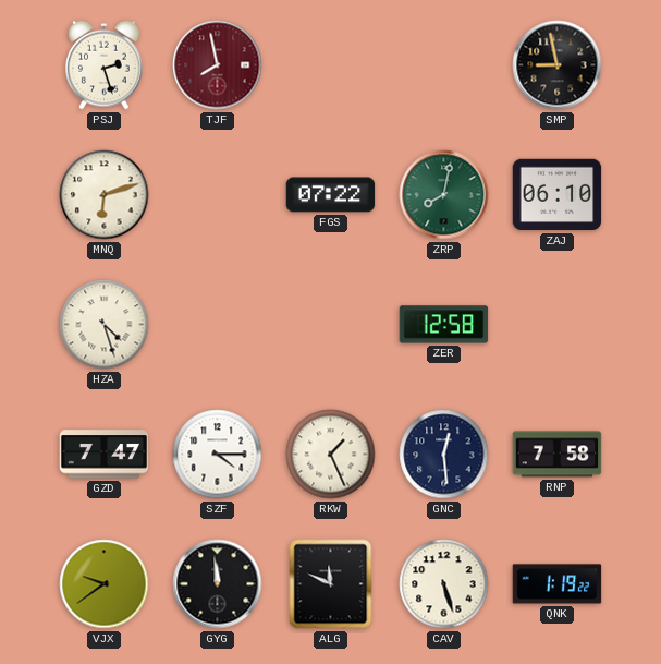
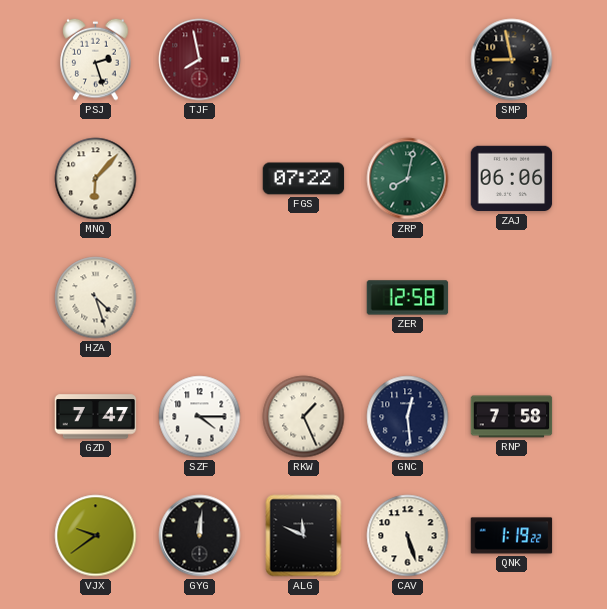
MNQ: 6:12 -> 6:07
ZAJ: 06:10 -> 06:06
GYG: 11:59 -> 12:01
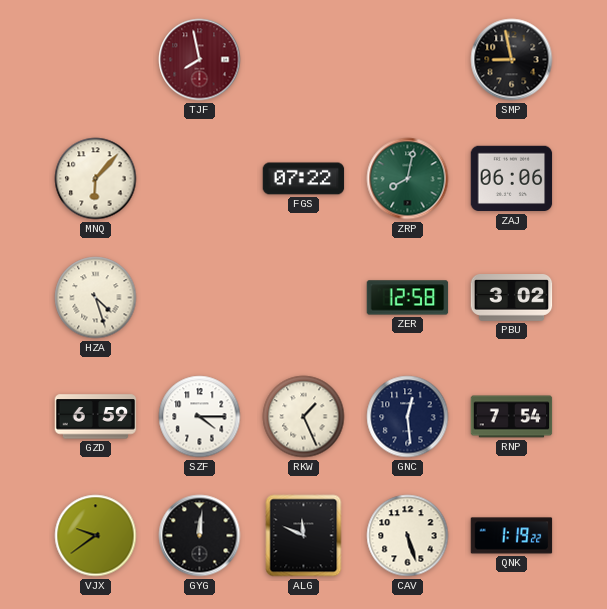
PSJ: 2:27 -> none
PBU: none -> 3:02
GZD: 7:47 -> 6:59
RNP: 7:58 -> 7:54
